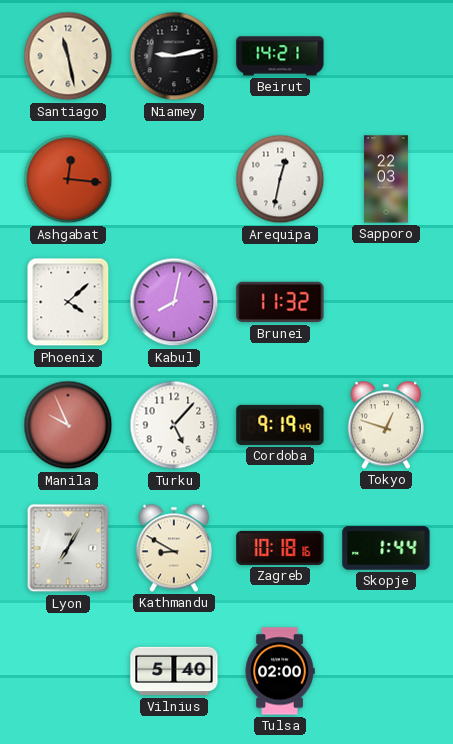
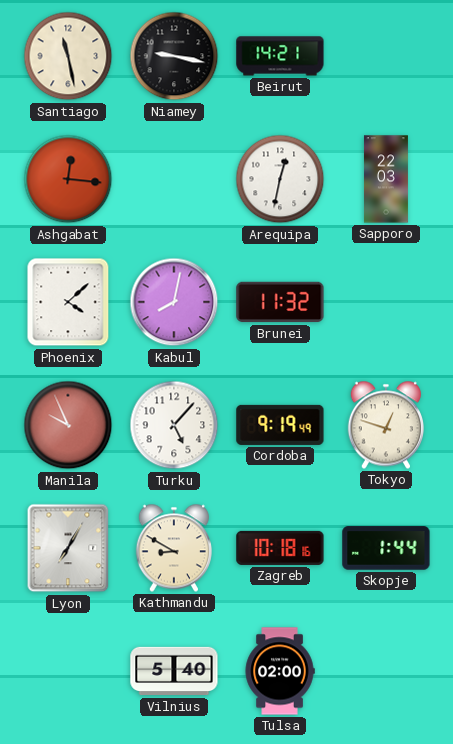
Niamey: 9:13 -> 9:17
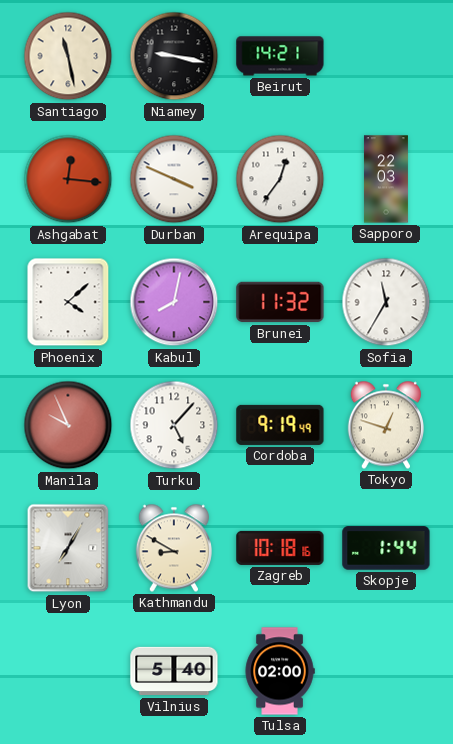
Durban: none -> 3:49
Arequipa: 12:32 -> 12:36
Sofia: none -> 11:35
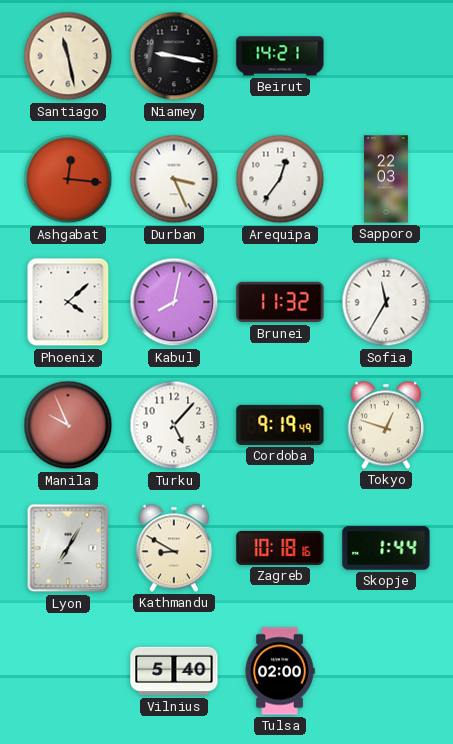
Durban: 3:49 -> 3:26
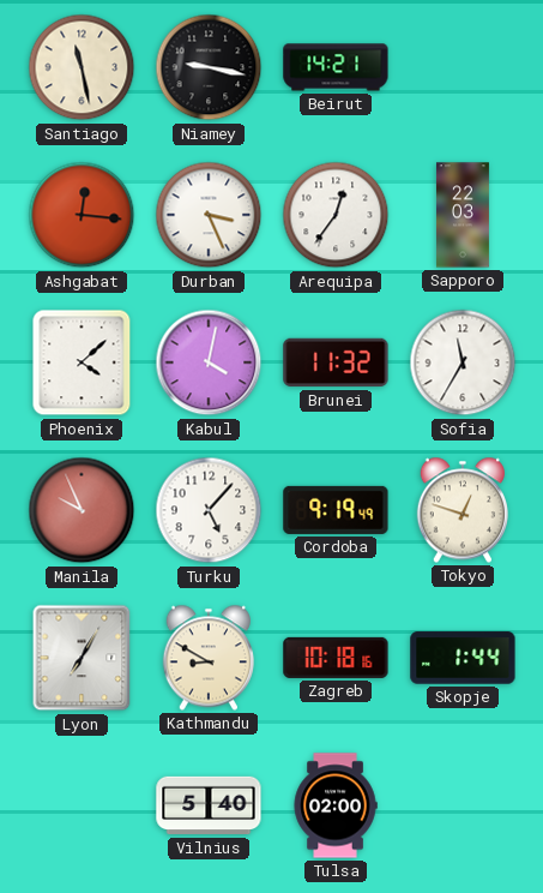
Kabul: 8:02 -> 4:02
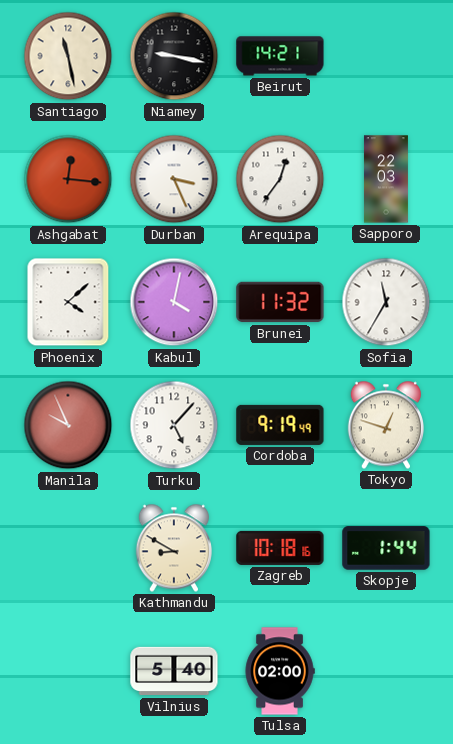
Lyon: 7:05 -> none
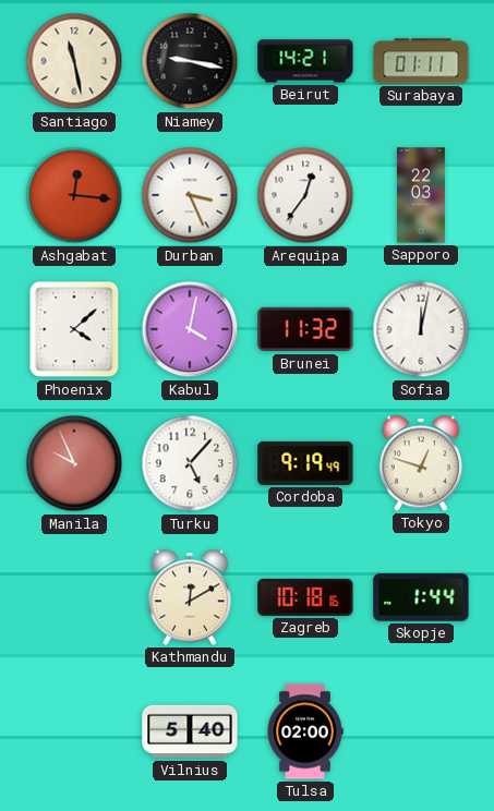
Surabaya: none -> 01:11
Sofia: 11:35 -> 12:02
Kathmandu: 8:50 -> 12:10
